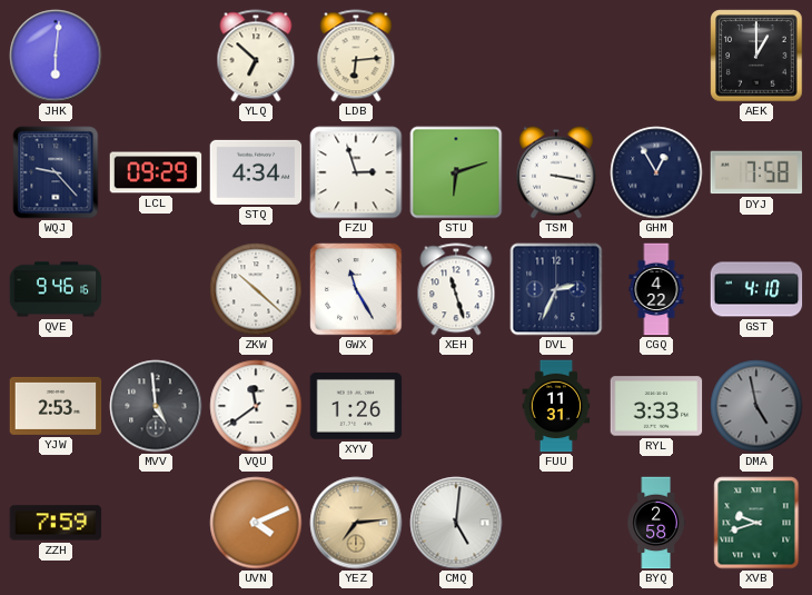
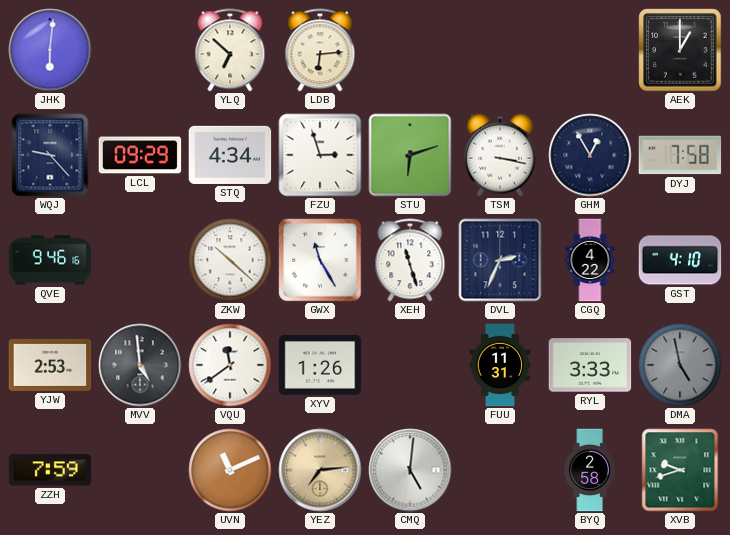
UVN: 4:11 -> 11:11
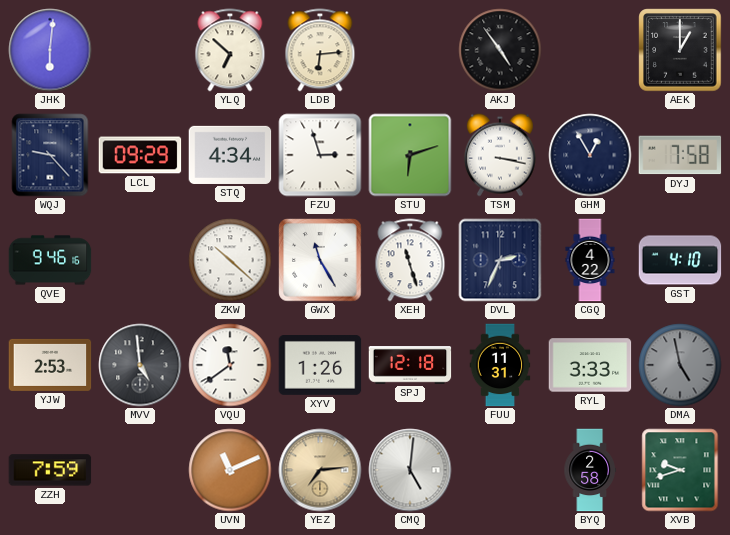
AKJ: none -> 4:54
SPJ: none -> 12:18
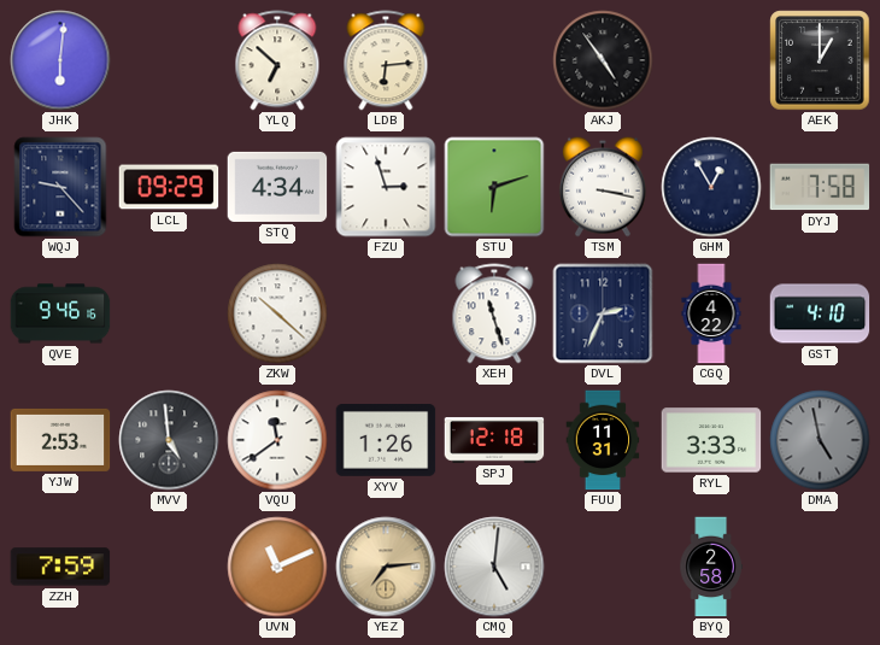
GWX: 11:25 -> none
XVB: 9:42 -> none
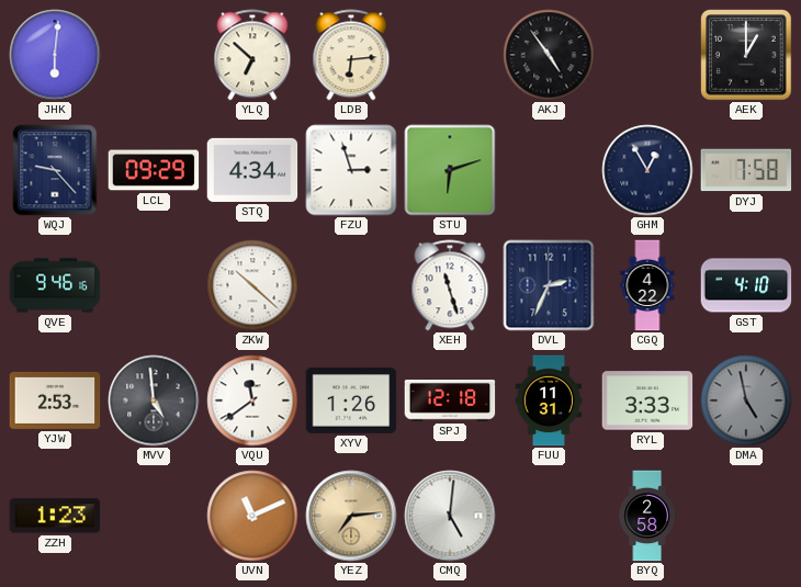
TSM: 3:17 -> none
ZZH: 7:59 -> 1:23
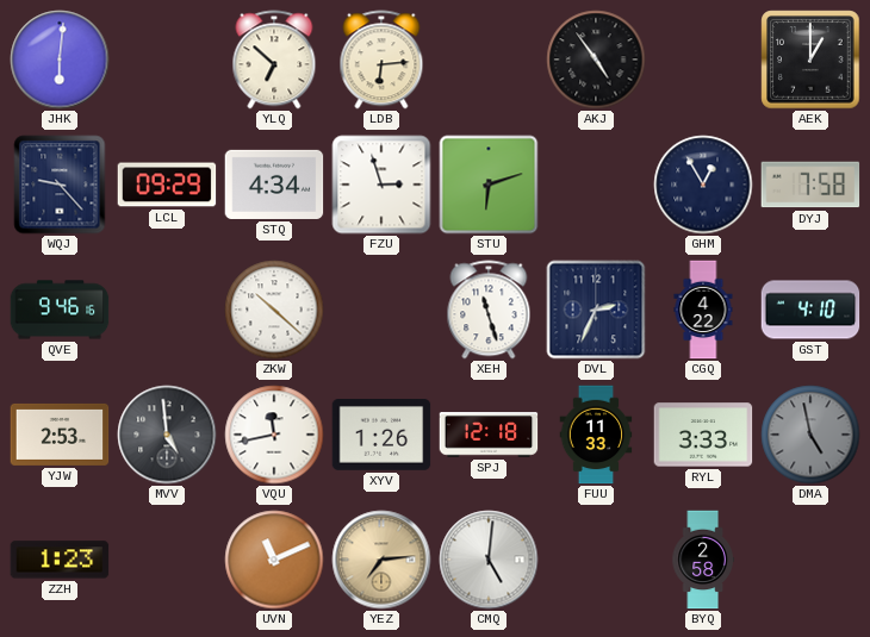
VQU: 11:39 -> 11:43
FUU: 11:31 -> 11:33
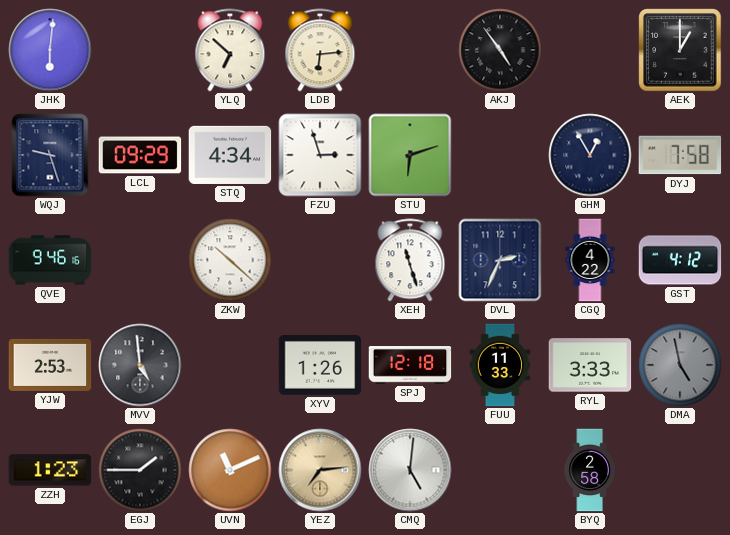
WQJ: 9:23 -> 9:27
GST: 4:10 -> 4:12
VQU: 11:43 -> none
EGJ: none -> 1:45
